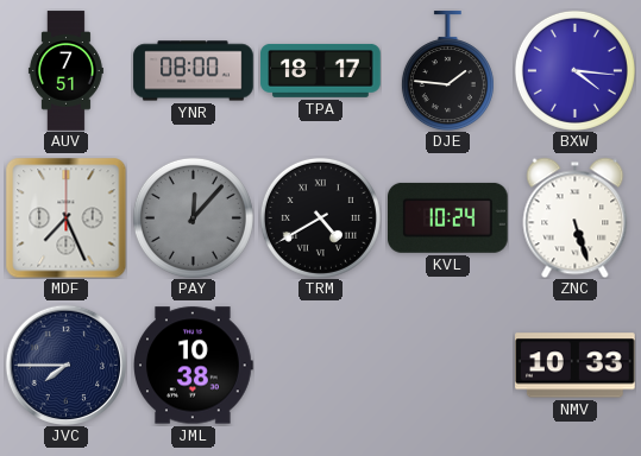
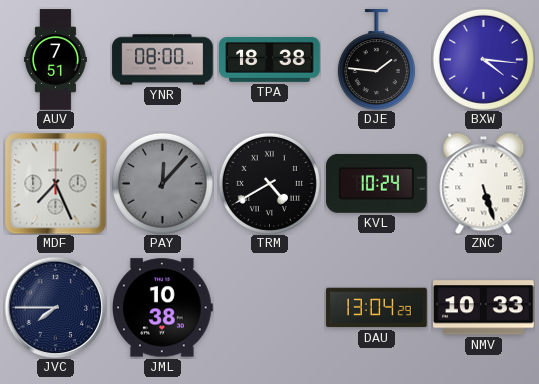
TPA: 18:17 -> 18:38
DAU: none -> 13:04
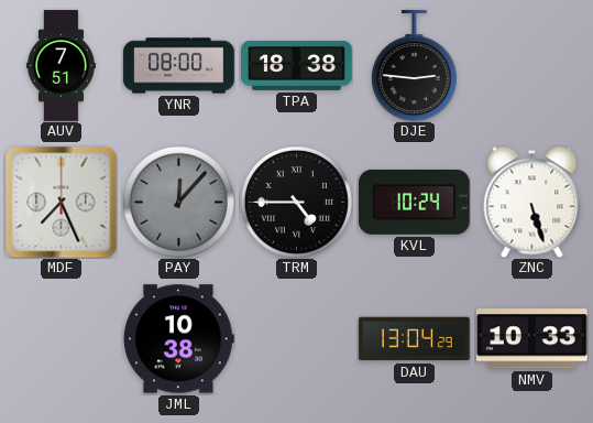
DJE: 1:46 -> 2:46
BXW: 4:16 -> none
TRM: 4:40 -> 4:45
JVC: 7:45 -> none
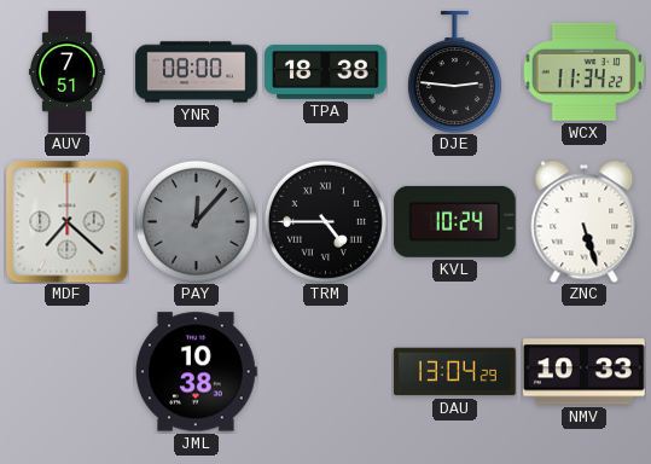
WCX: none -> 11:34
MDF: 7:26 -> 7:22
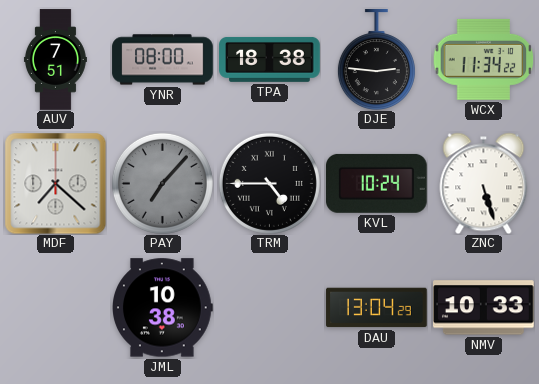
PAY: 12:07 -> 7:07
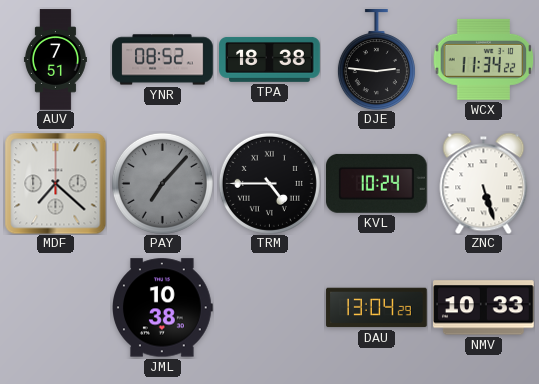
YNR: 08:00 -> 08:52
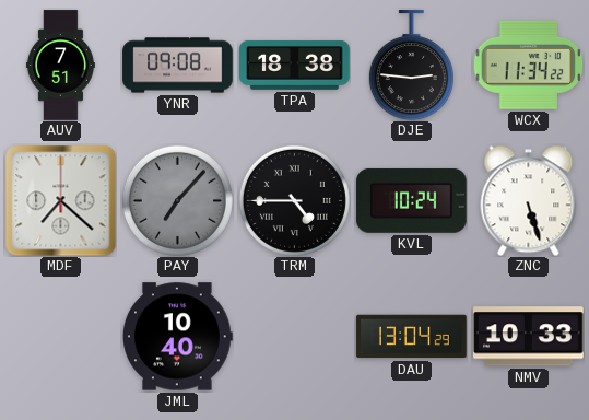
YNR: 08:52 -> 09:08
JML: 10:38 -> 10:40
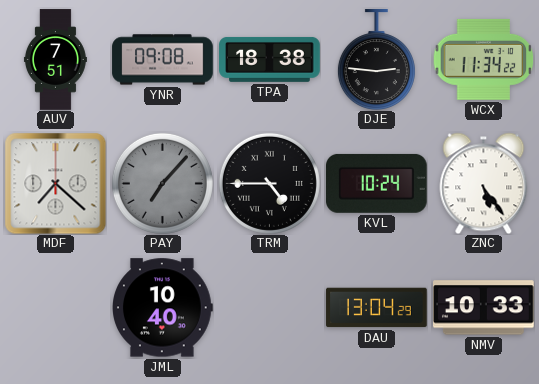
ZNC: 5:27 -> 5:24
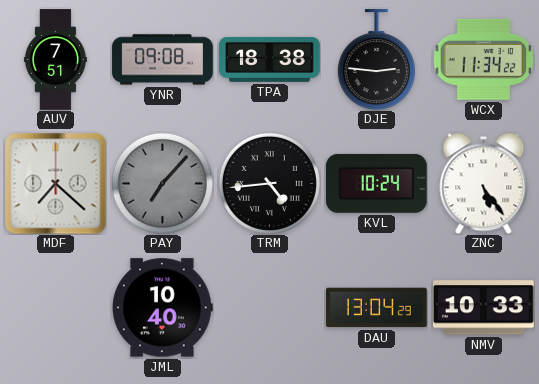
TRM: 4:45 -> 4:44
